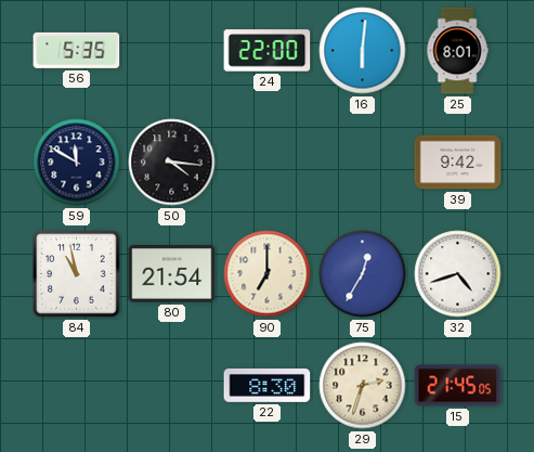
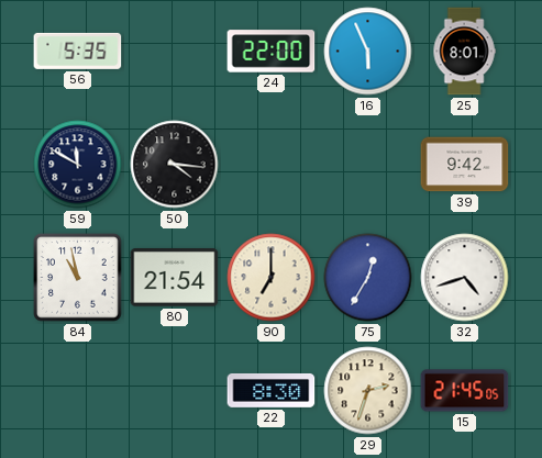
16: 6:01 -> 5:56
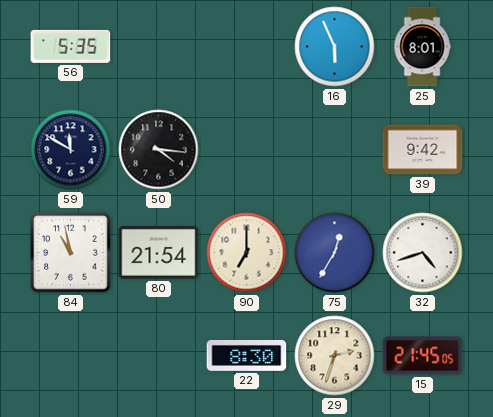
24: 22:00 -> none
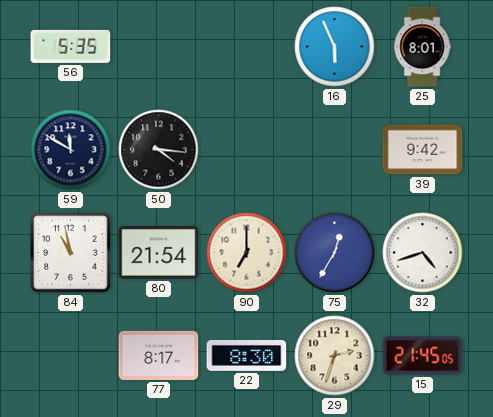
77: none -> 8:17
